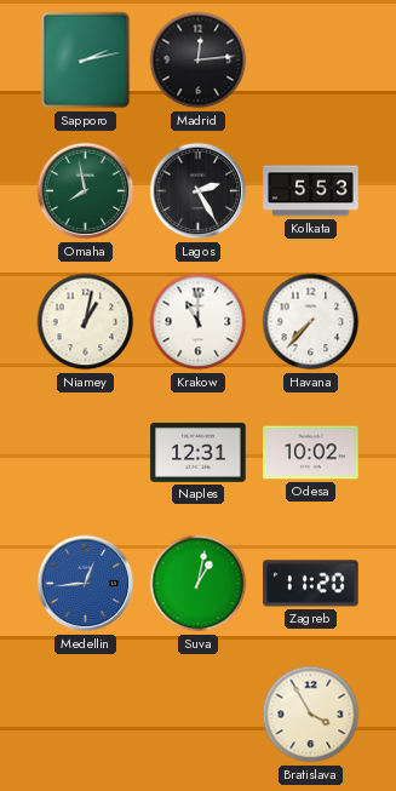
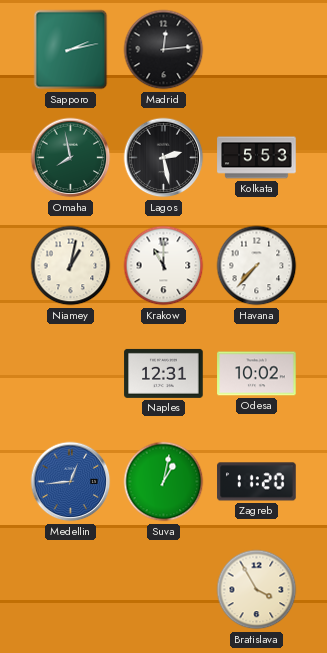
Lagos: 2:25 -> 2:28
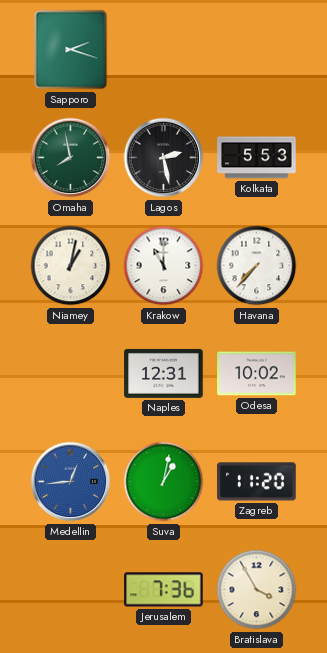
Sapporo: 2:13 -> 2:18
Madrid: 12:14 -> none
Jerusalem: none -> 7:36
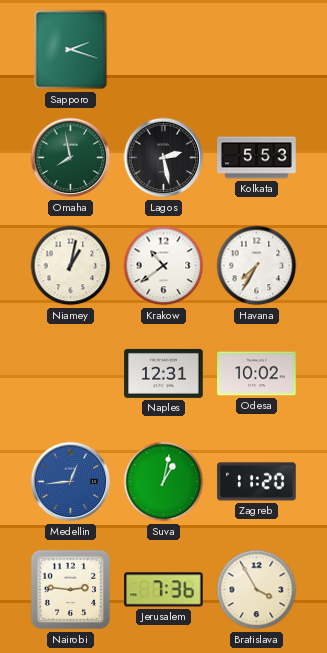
Krakow: 11:00 -> 10:39
Havana: 7:37 -> 7:35
Nairobi: none -> 2:46
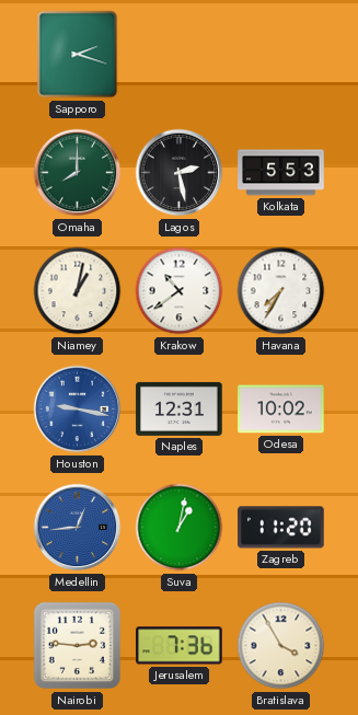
Omaha: 7:58 -> 8:00
Houston: none -> 9:17
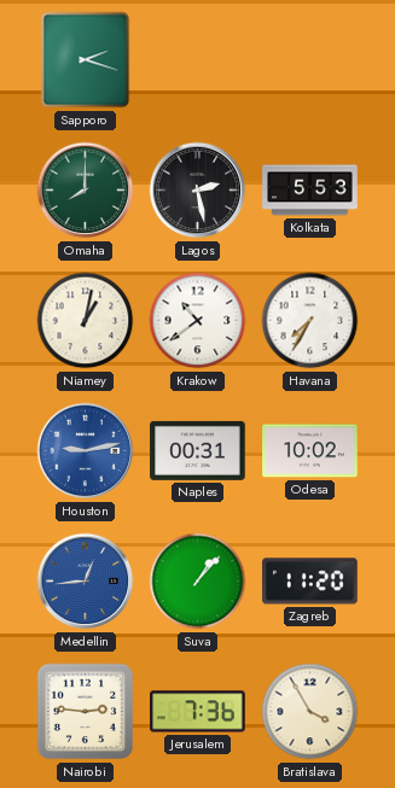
Houston: 9:17 -> 9:13
Naples: 12:31 -> 00:31
Suva: 1:02 -> 1:07
